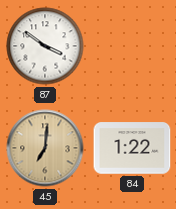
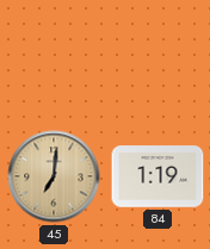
87: 3:51 -> none
84: 1:22 -> 1:19
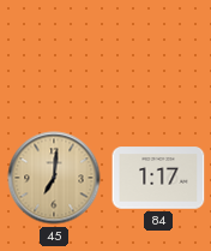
84: 1:19 -> 1:17
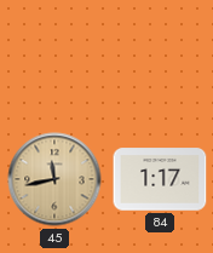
45: 7:01 -> 11:43
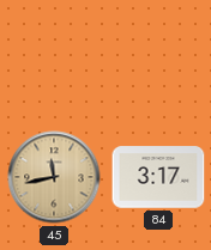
84: 1:17 -> 3:17
